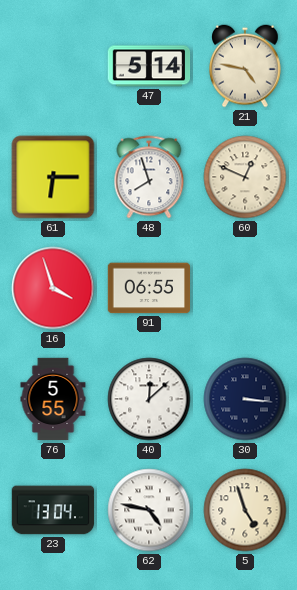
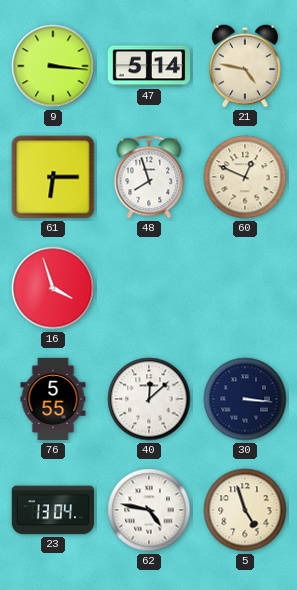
9: none -> 3:16
91: 06:55 -> none
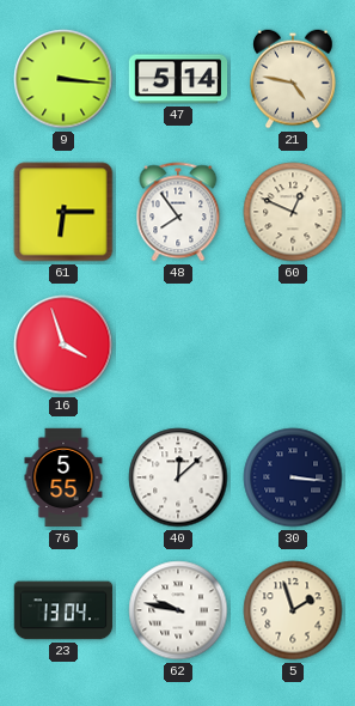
48: 7:57 -> 7:54
62: 4:47 -> 9:47
5: 4:57 -> 1:57
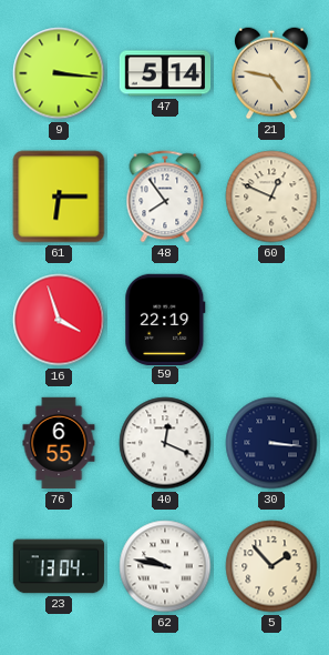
59: none -> 22:19
76: 5:55 -> 6:55
40: 12:08 -> 12:19
5: 1:57 -> 1:53
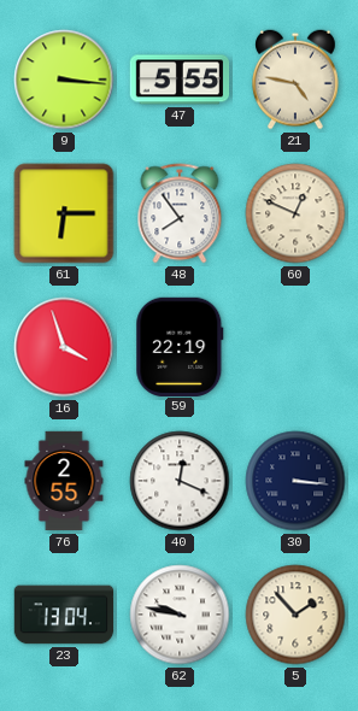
47: 5:14 -> 5:55
76: 6:55 -> 2:55
